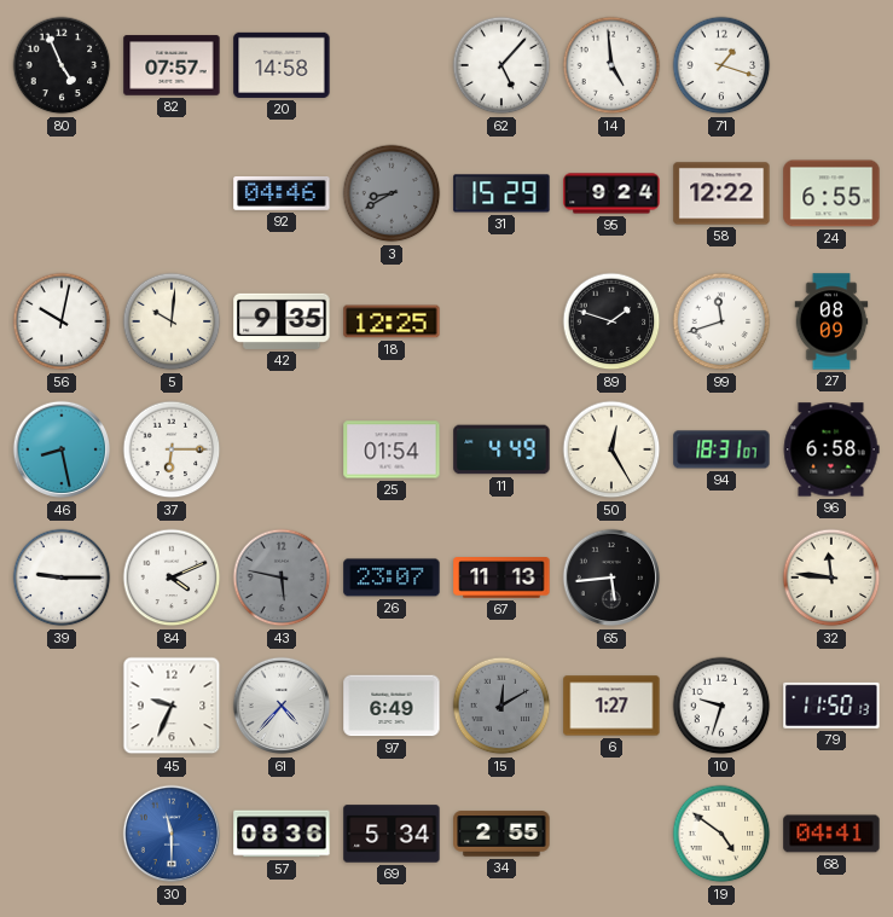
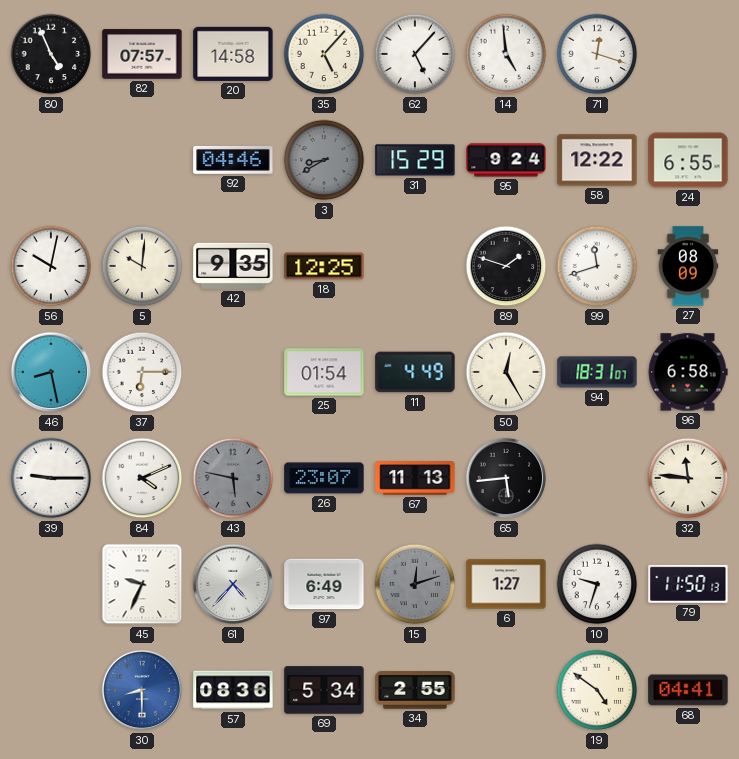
35: none -> 5:07
71: 1:18 -> 12:18
15: 12:10 -> 12:12
30: 11:30 -> 8:30
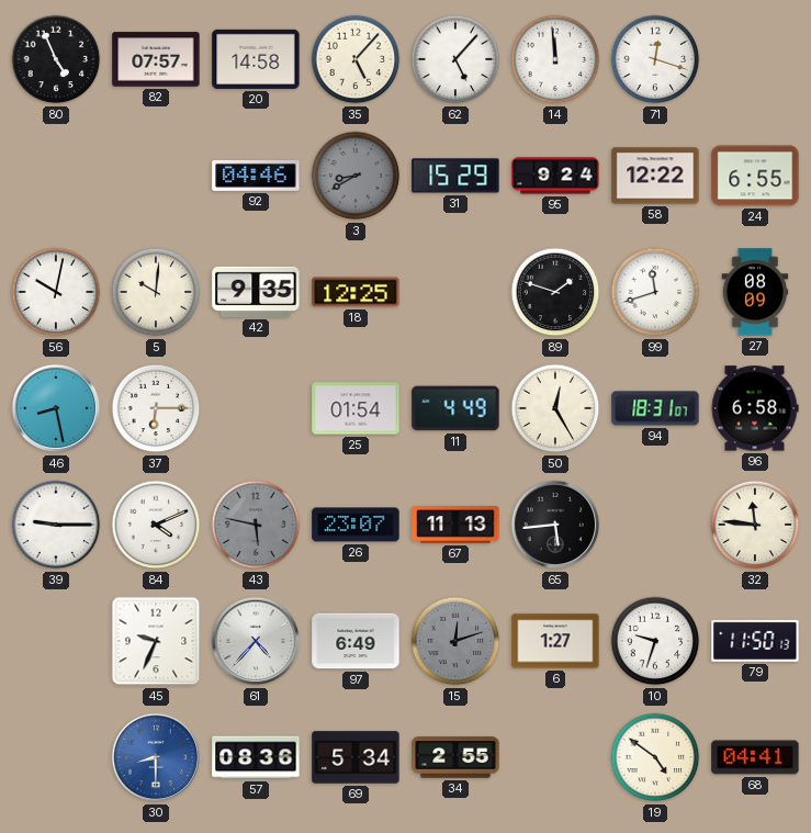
14: 4:59 -> 11:59
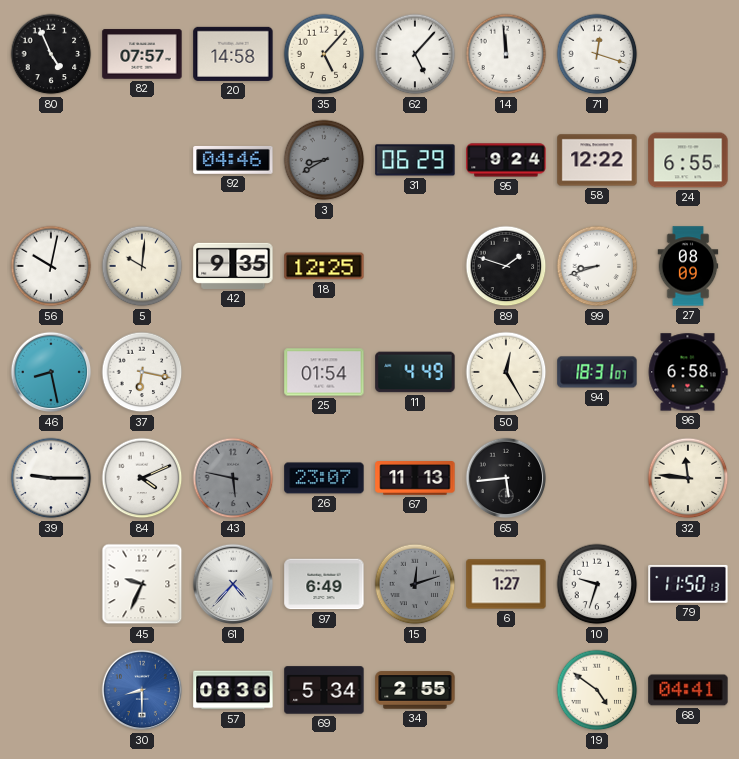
31: 15:29 -> 06:29
99: 11:42 -> 8:42
37: 6:15 -> 6:17
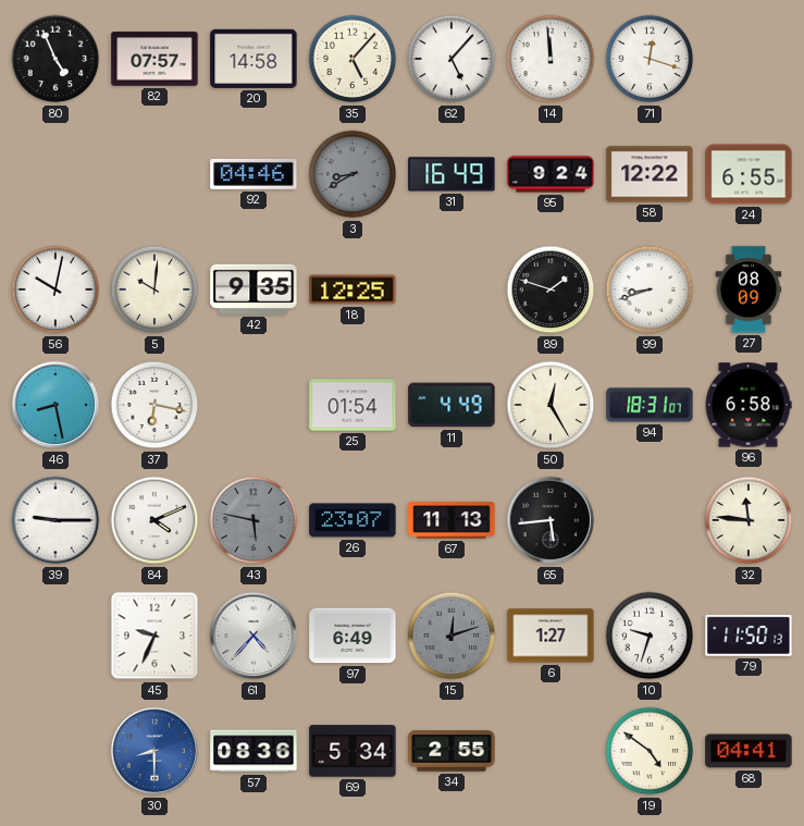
31: 06:29 -> 16:49
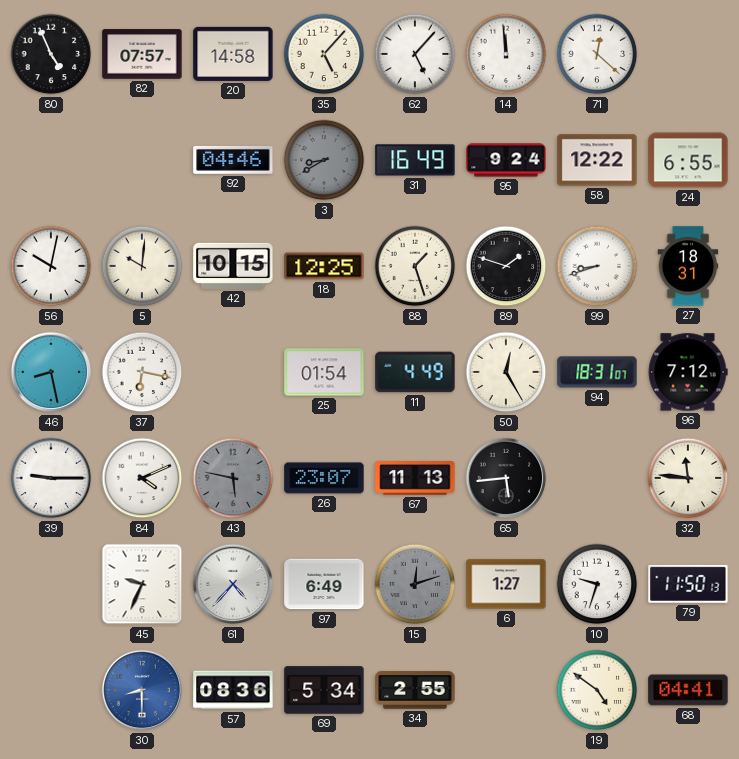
71: 12:18 -> 12:22
42: 9:35 -> 10:15
88: none -> 1:27
27: 08:09 -> 18:31
96: 6:58 -> 7:12
